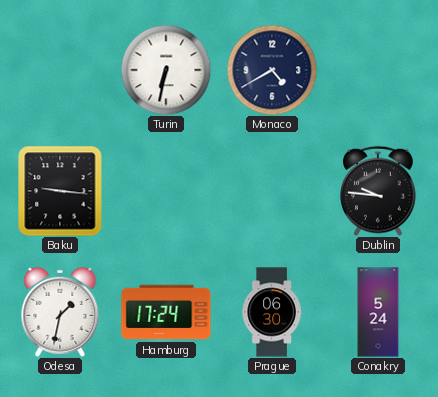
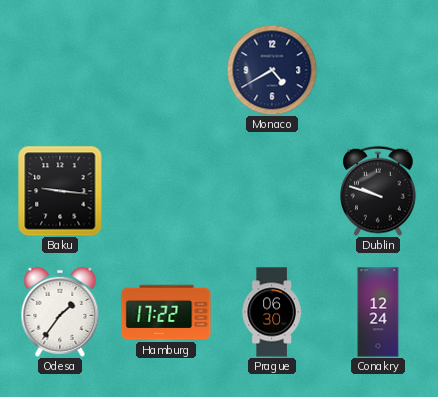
Turin: 6:32 -> none
Dublin: 9:46 -> 9:48
Odesa: 1:32 -> 1:36
Hamburg: 17:24 -> 17:22
Conakry: 5:24 -> 12:24
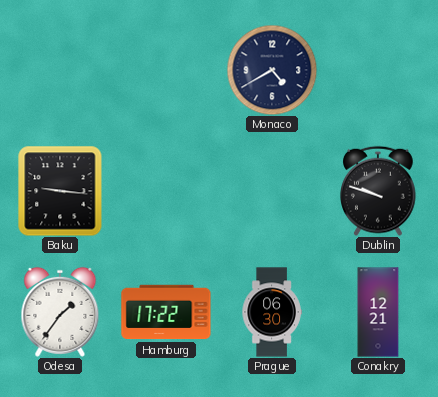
Conakry: 12:24 -> 12:21
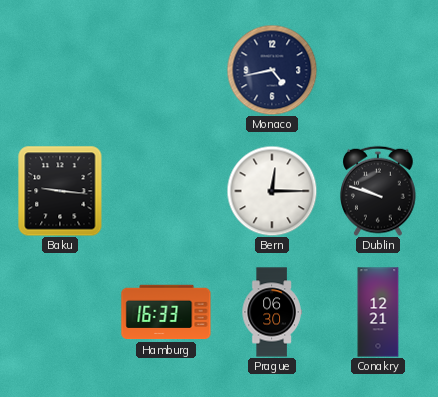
Monaco: 4:40 -> 4:43
Bern: none -> 12:15
Odesa: 1:36 -> none
Hamburg: 17:22 -> 16:33
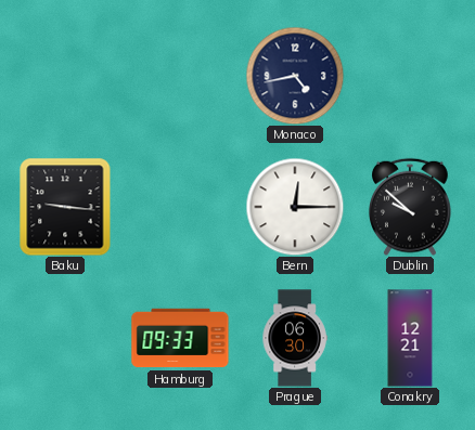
Dublin: 9:48 -> 9:52
Hamburg: 16:33 -> 09:33
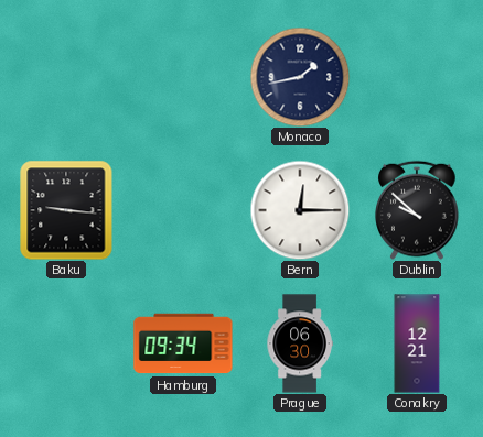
Monaco: 4:43 -> 1:43
Hamburg: 09:33 -> 09:34
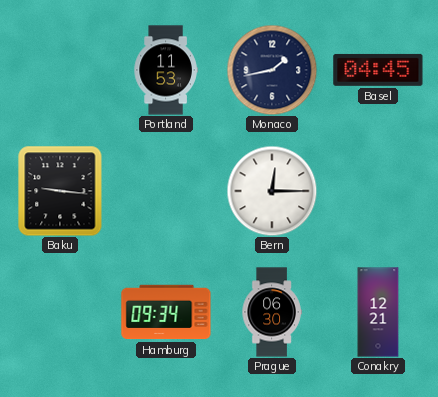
Portland: none -> 11:53
Basel: none -> 04:45
Dublin: 9:52 -> none
